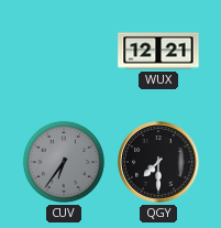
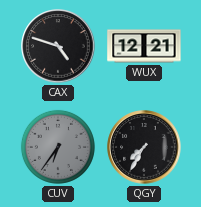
CAX: none -> 4:48
QGY: 7:30 -> 7:35
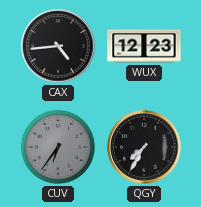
CAX: 4:48 -> 4:44
WUX: 12:21 -> 12:23
